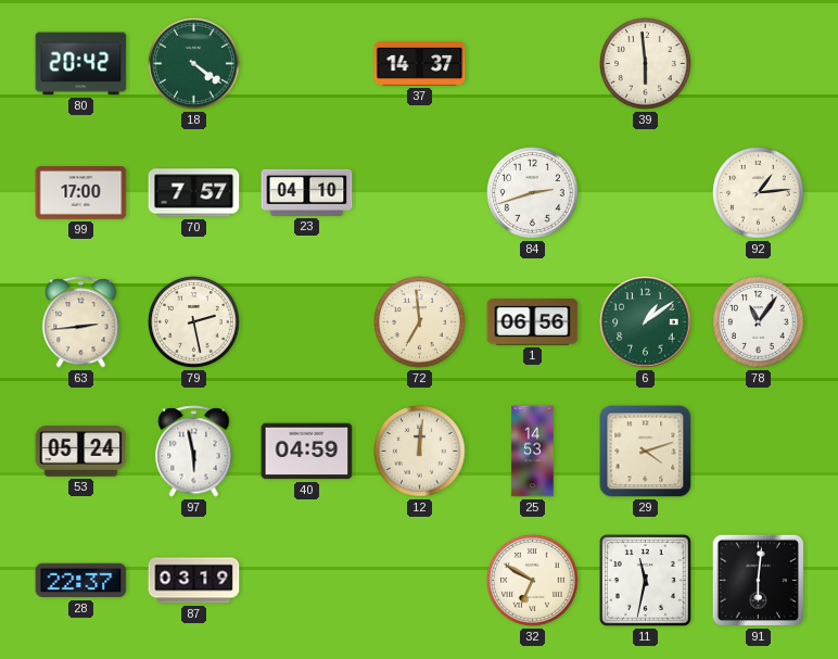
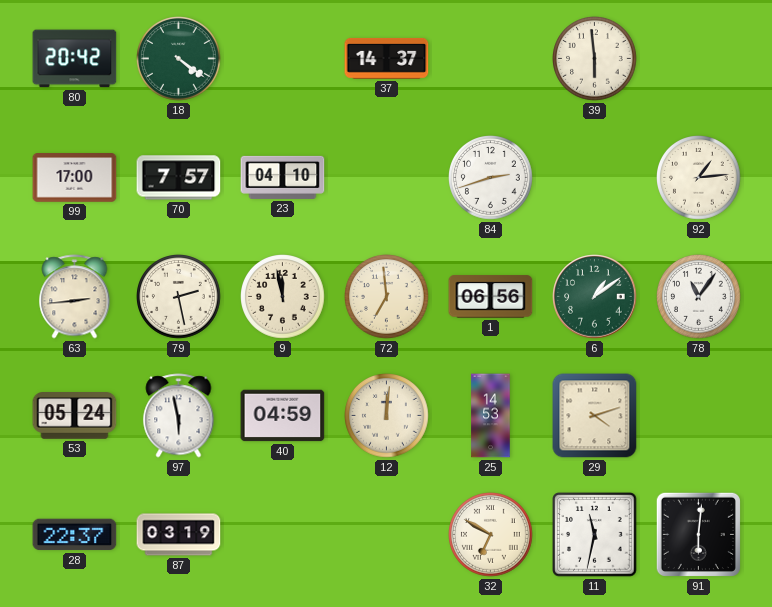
9: none -> 11:58
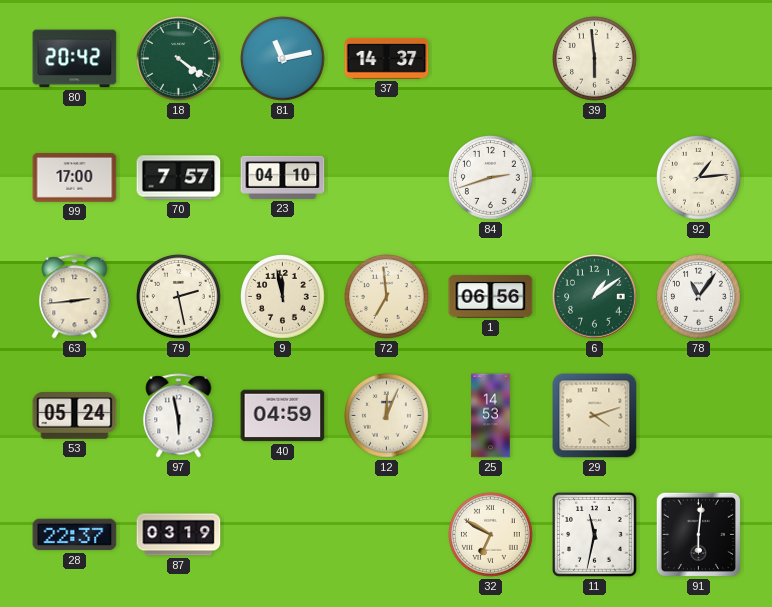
81: none -> 11:13
12: 12:01 -> 12:04
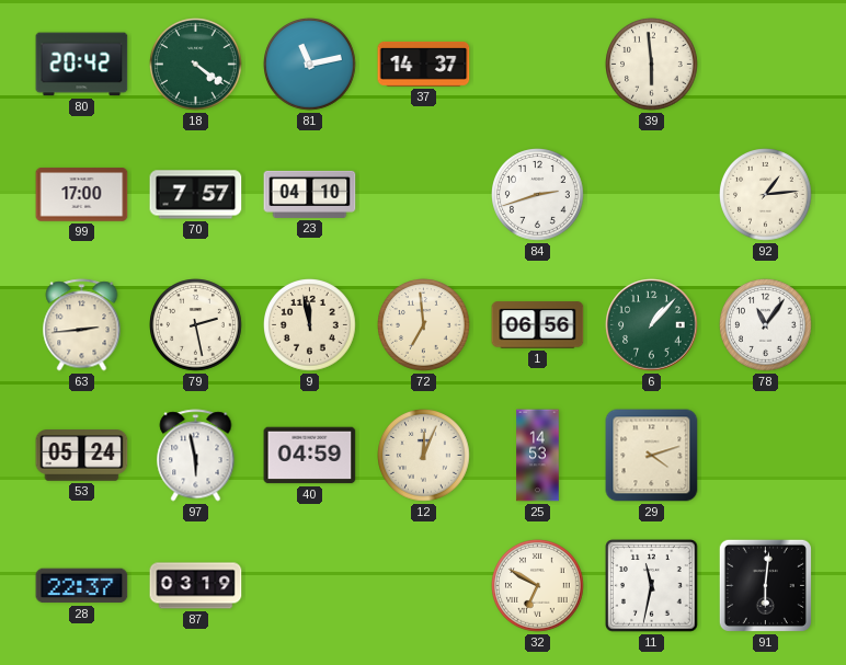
6: 1:09 -> 1:07
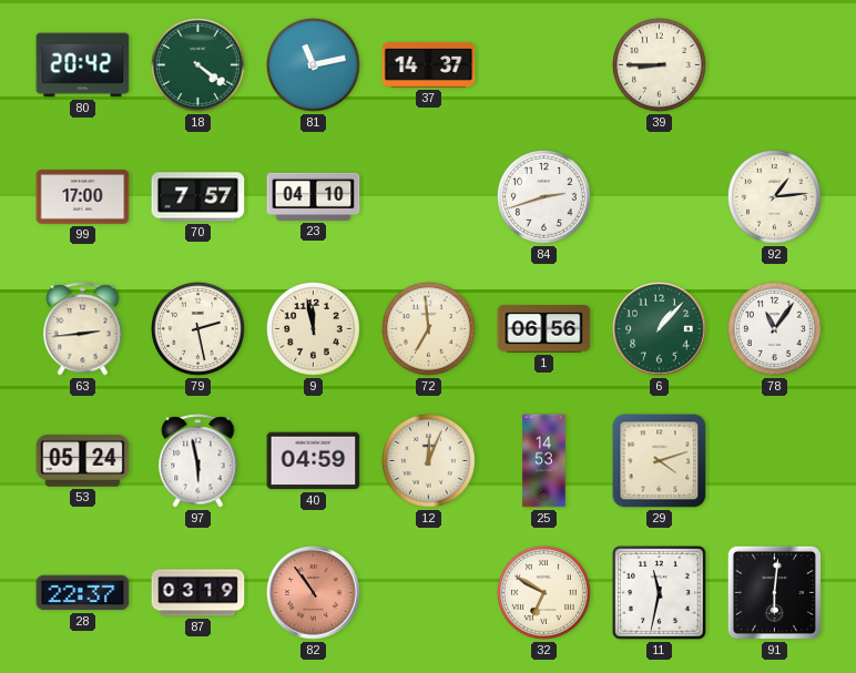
39: 5:59 -> 8:45
82: none -> 10:54
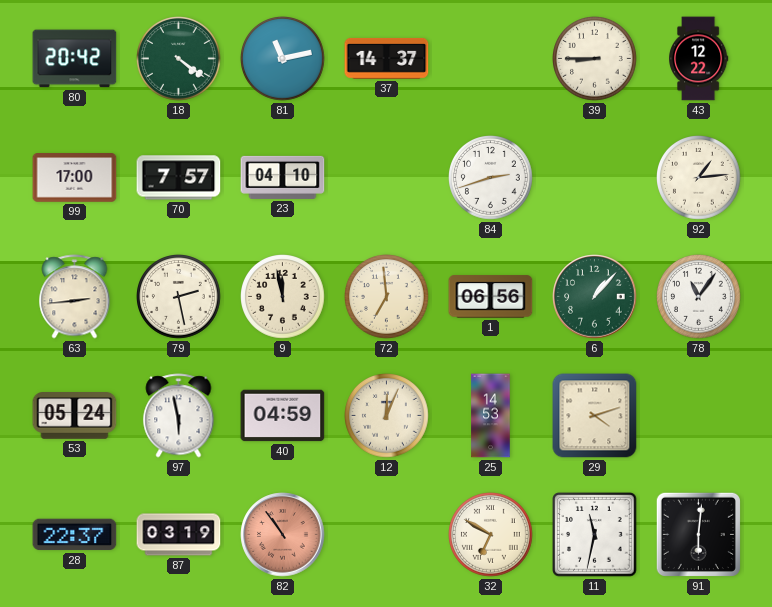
43: none -> 12:22
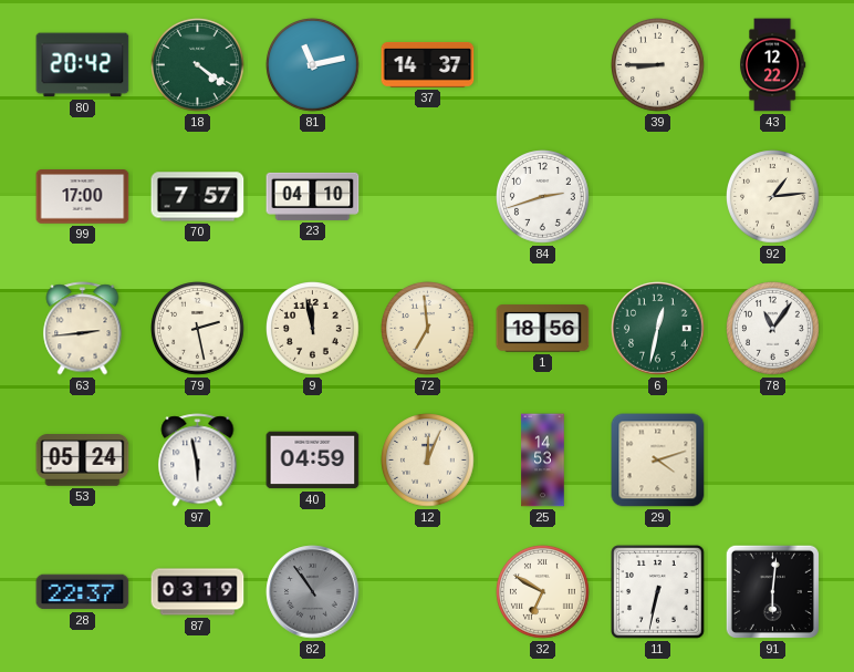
1: 06:56 -> 18:56
6: 1:07 -> 12:32
82 dial: salmon -> grey
11: 11:32 -> 6:32
